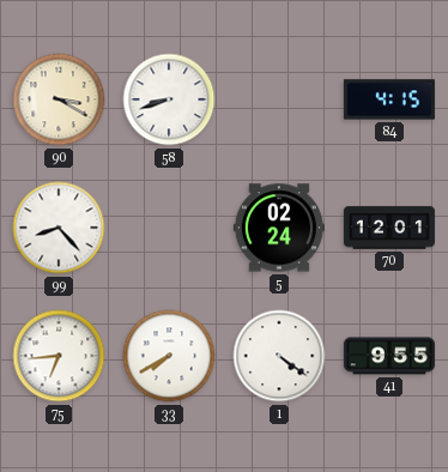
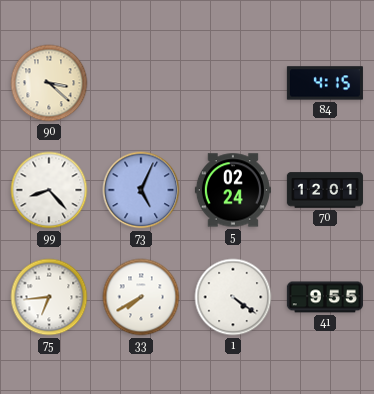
90: 3:20 -> 3:22
58: 8:42 -> none
73: none -> 5:04
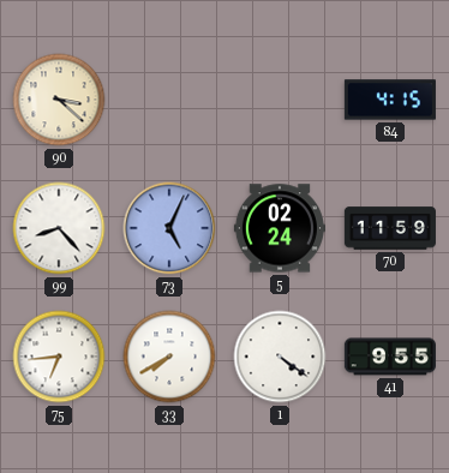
70: 12:01 -> 11:59
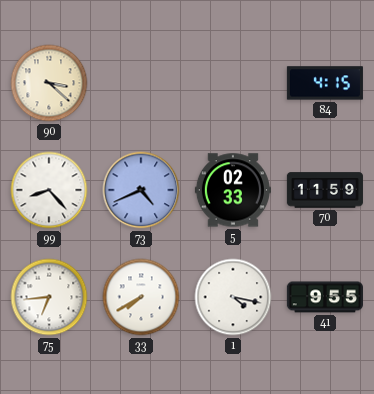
73: 5:04 -> 4:41
5: 02:24 -> 02:33
1: 4:21 -> 4:17
